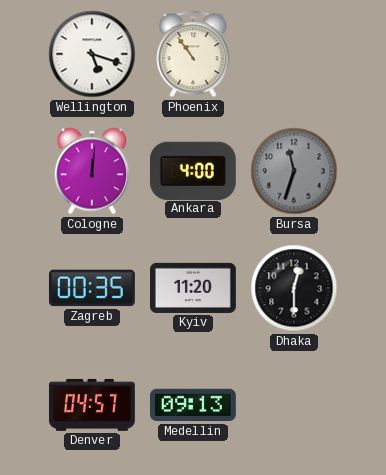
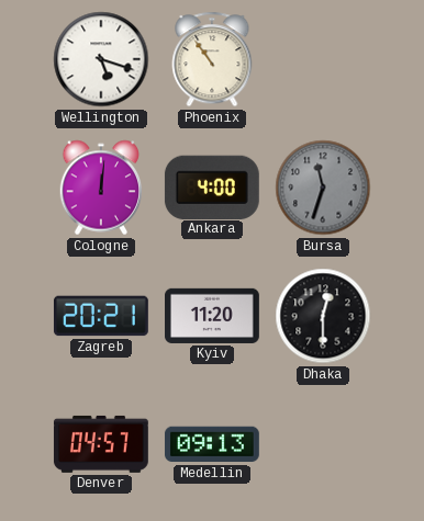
Zagreb: 00:35 -> 20:21
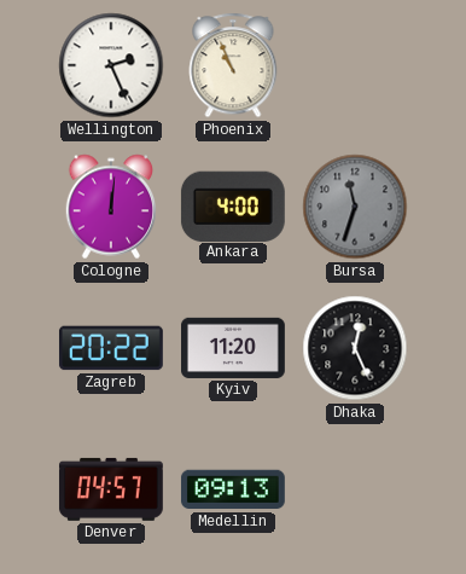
Wellington: 5:18 -> 2:26
Phoenix: 10:54 -> 10:56
Zagreb: 20:21 -> 20:22
Dhaka: 12:30 -> 12:26
